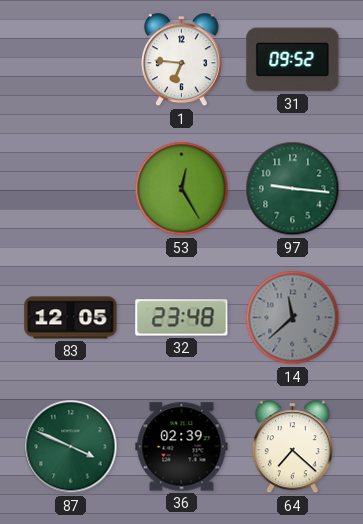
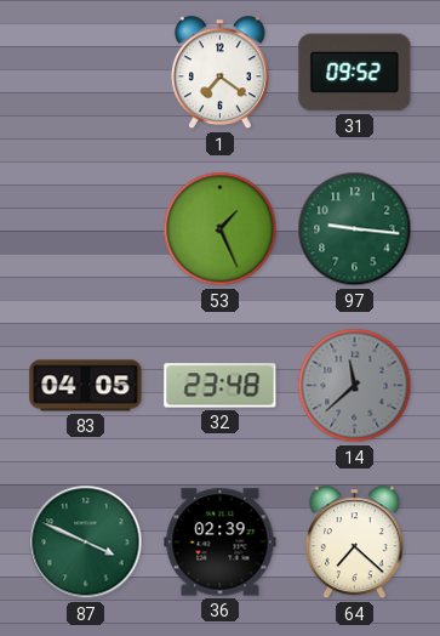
1: 6:46 -> 7:21
53: 12:25 -> 1:26
83: 12:05 -> 04:05
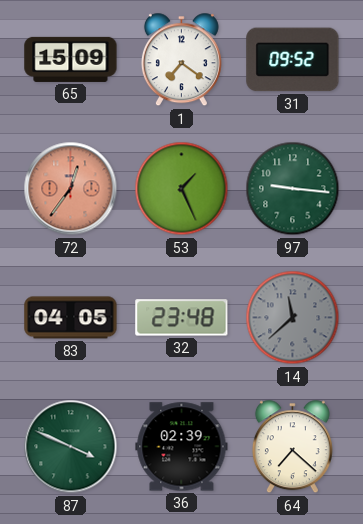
65: none -> 15:09
72: none -> 12:36
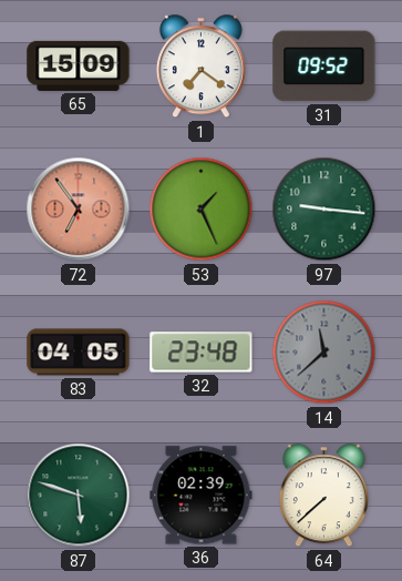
72: 12:36 -> 6:54
87: 3:49 -> 5:48
64: 7:22 -> 7:38
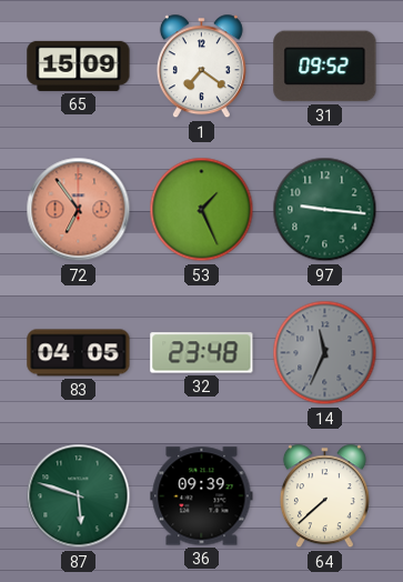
14: 11:38 -> 11:34
36: 02:39 -> 09:39
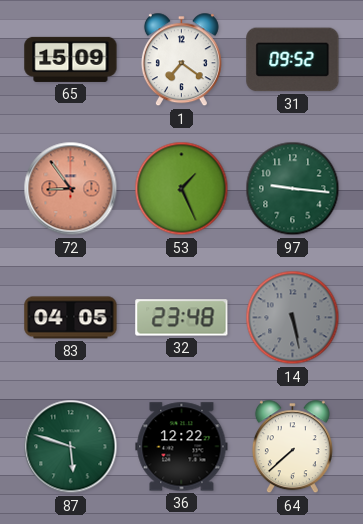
72: 6:54 -> 8:54
14: 11:34 -> 5:28
36: 09:39 -> 12:22
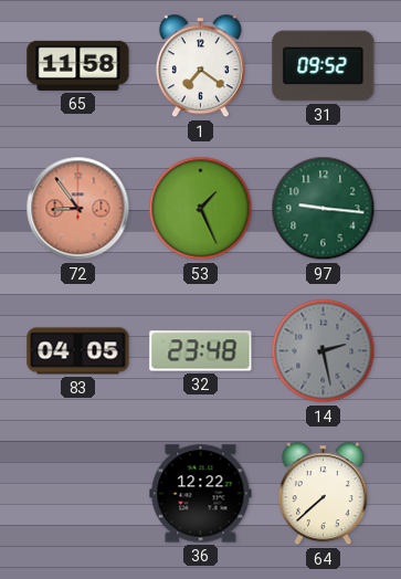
65: 15:09 -> 11:58
14: 5:28 -> 2:28
87: 5:48 -> none
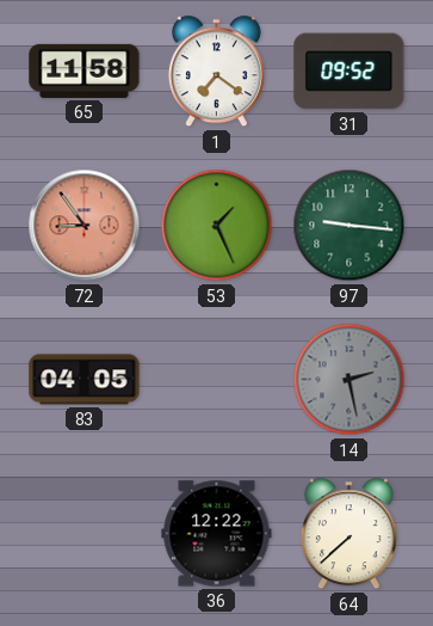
32: 23:48 -> none
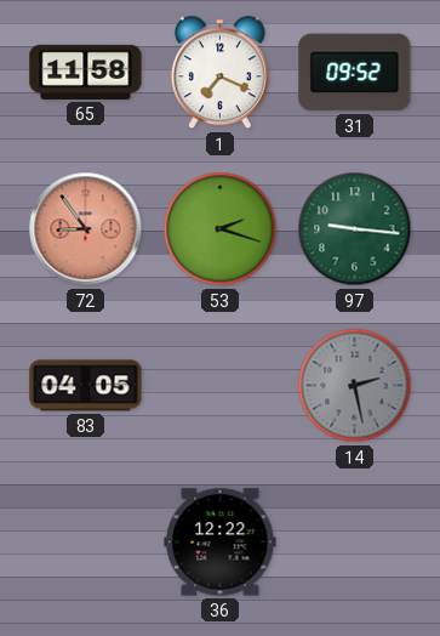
1: 7:21 -> 7:19
53: 1:26 -> 2:18
64: 7:38 -> none
